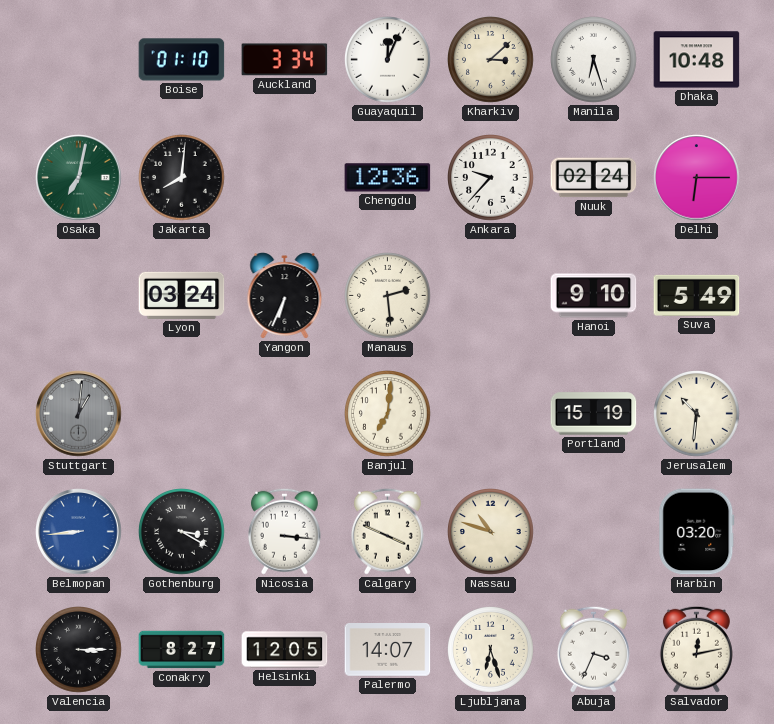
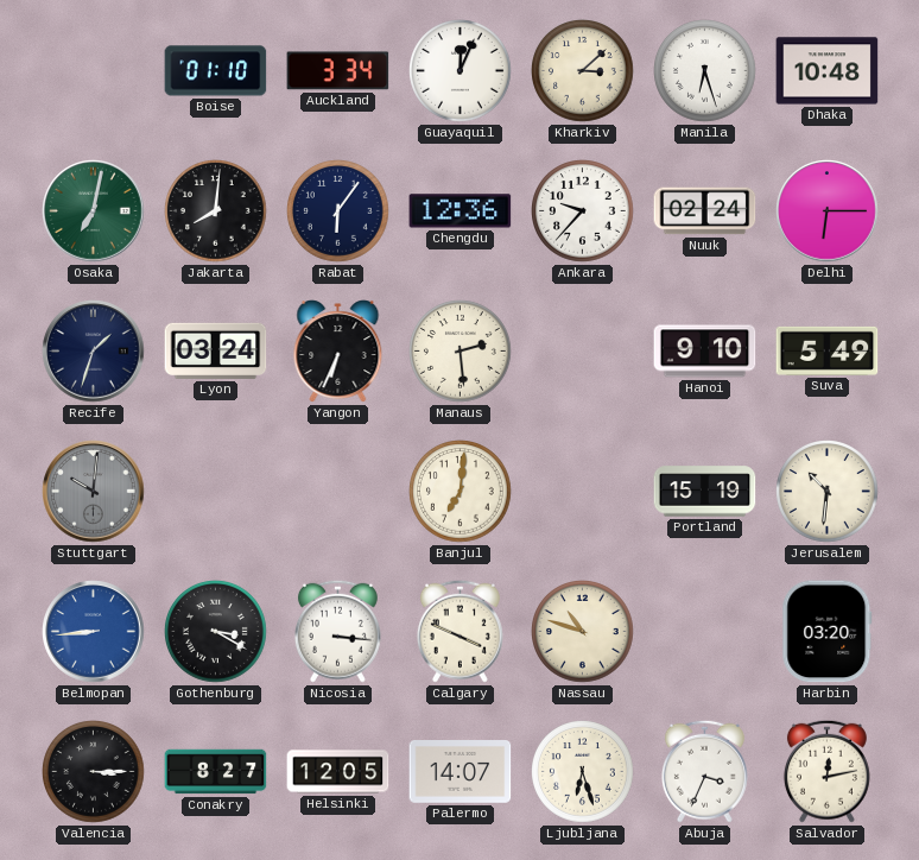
Rabat: none -> 6:06
Recife: none -> 1:33
Stuttgart: 1:01 -> 10:01
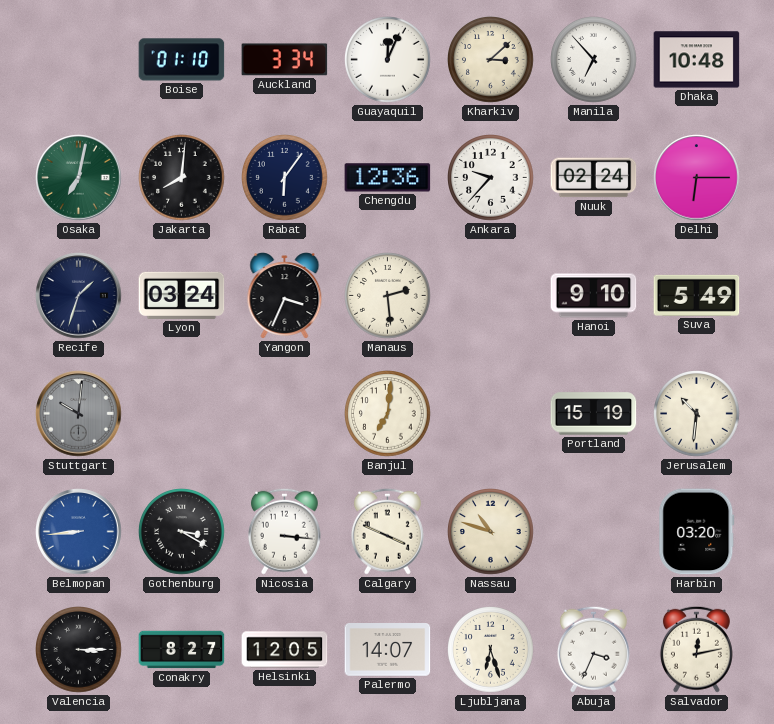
Manila: 6:27 -> 6:53
Yangon: 6:34 -> 3:34
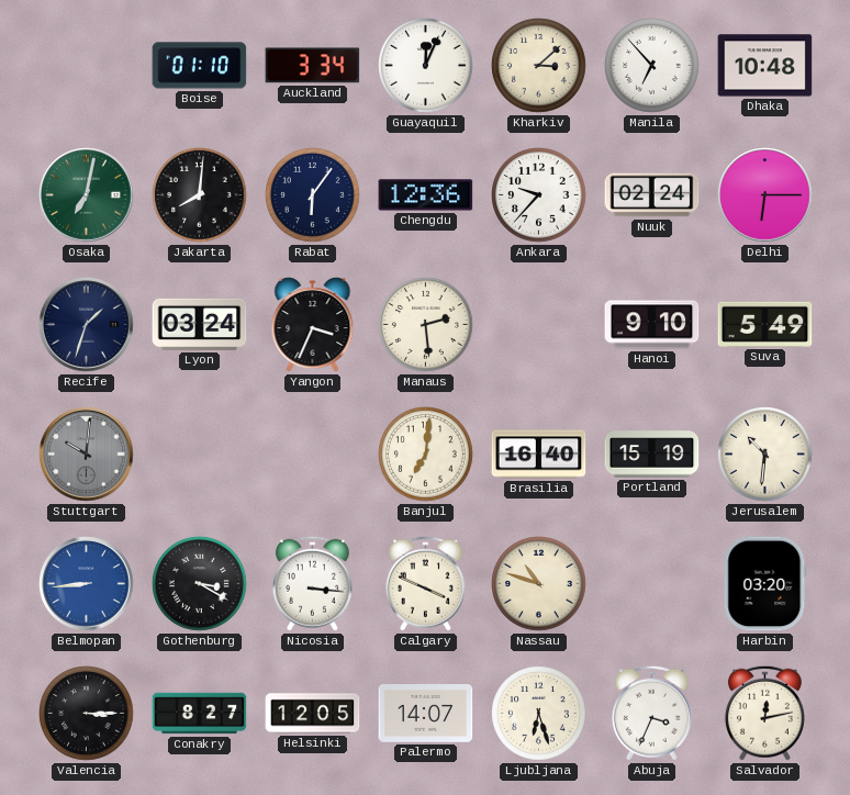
Brasilia: none -> 16:40
